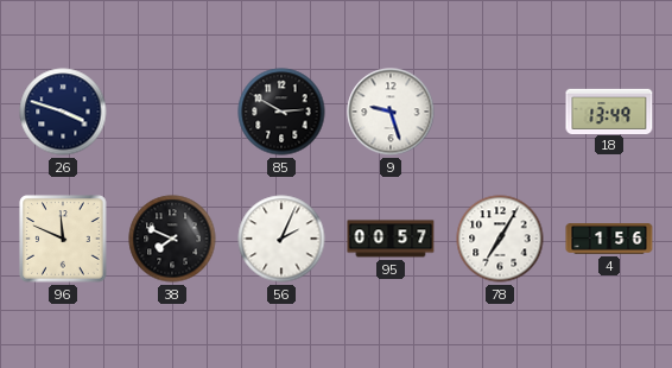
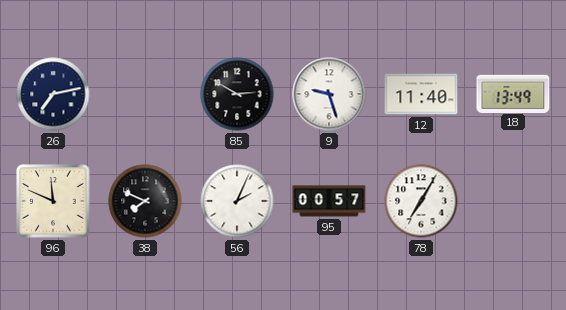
26: 3:48 -> 7:13
12: none -> 11:40
4: 1:56 -> none
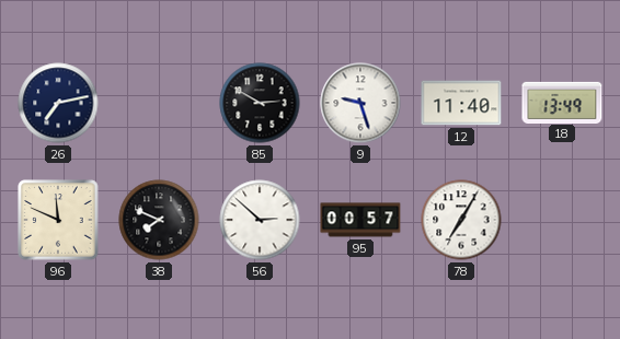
56: 2:04 -> 2:52
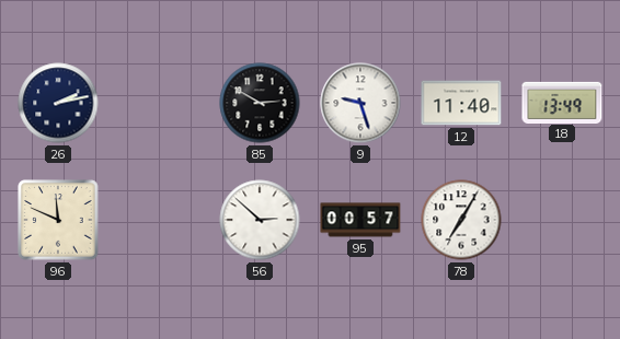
26: 7:13 -> 2:13
38: 7:49 -> none
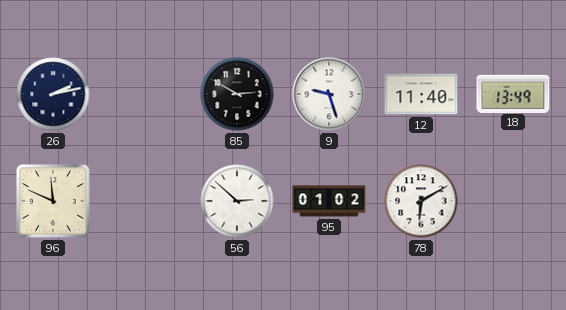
95: 00:57 -> 01:02
78: 7:05 -> 6:10
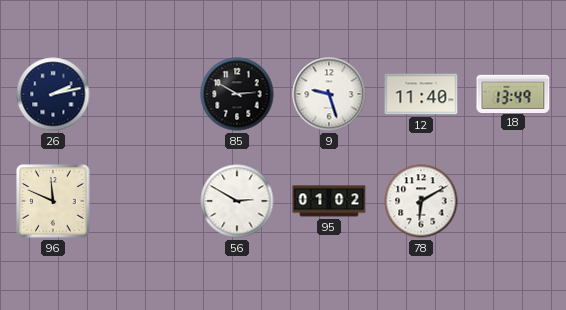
56: 2:52 -> 2:50
